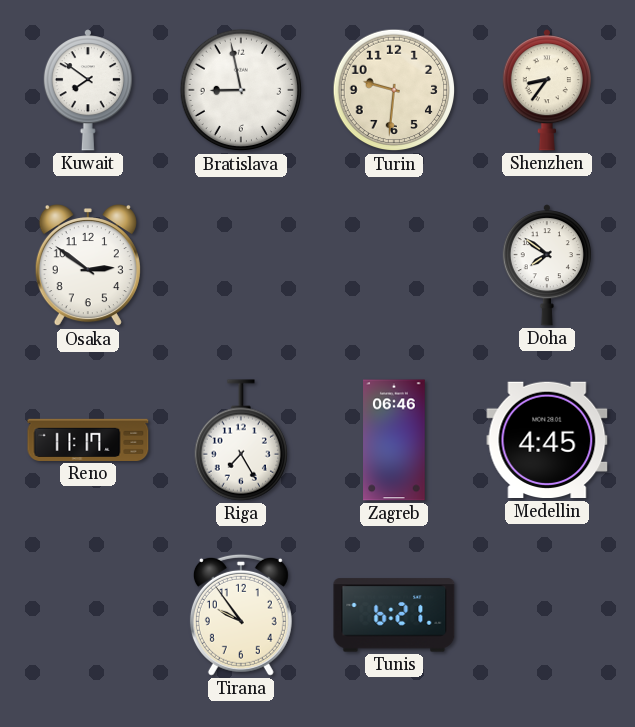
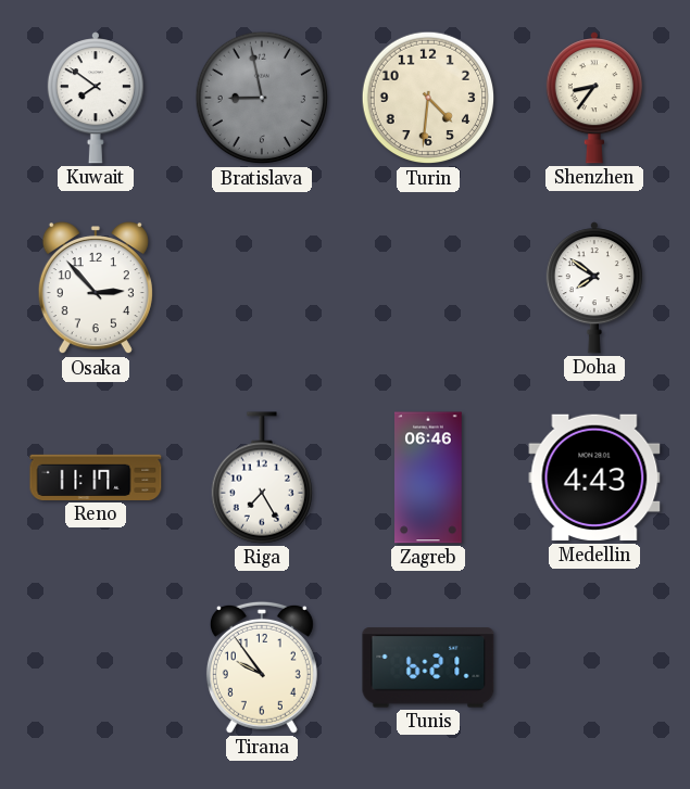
Bratislava dial: white -> grey
Turin: 9:31 -> 4:31
Osaka: 2:51 -> 2:53
Medellin: 4:45 -> 4:43
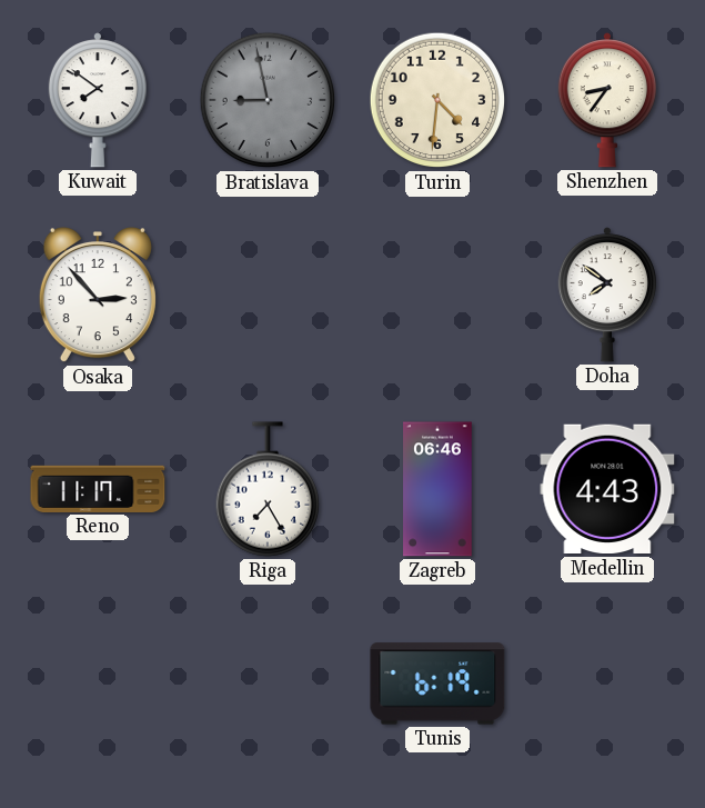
Tirana: 9:54 -> none
Tunis: 6:21 -> 6:19
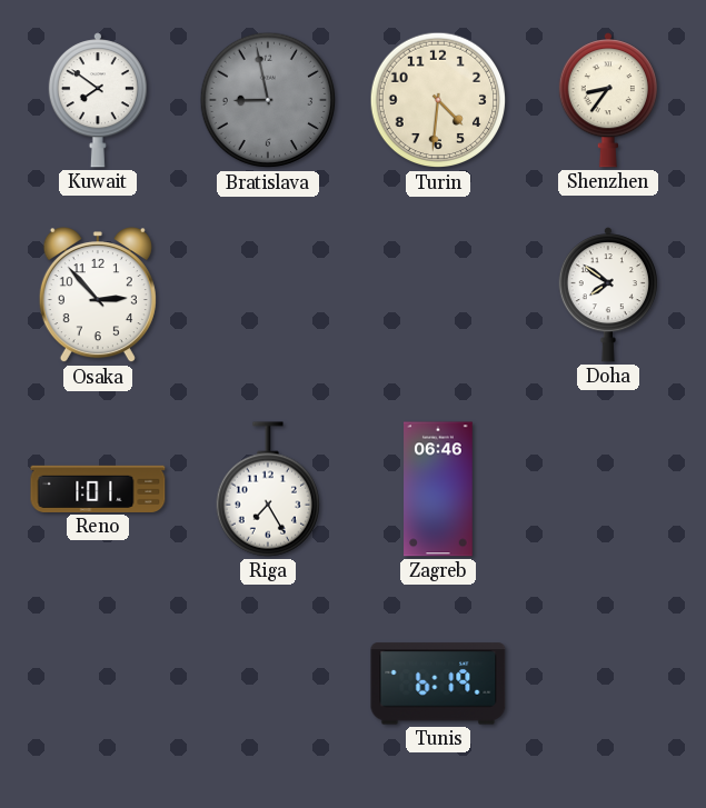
Reno: 11:17 -> 1:01
Medellin: 4:43 -> none
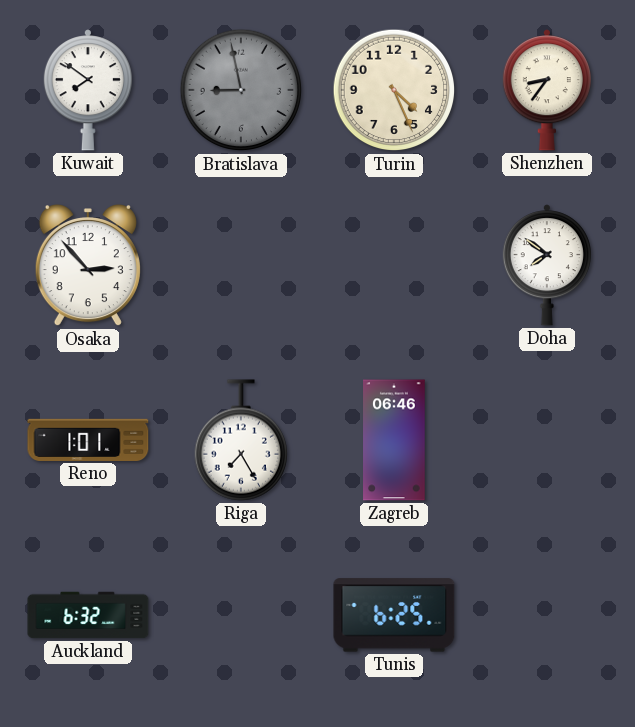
Turin: 4:31 -> 4:26
Auckland: none -> 6:32
Tunis: 6:19 -> 6:25
